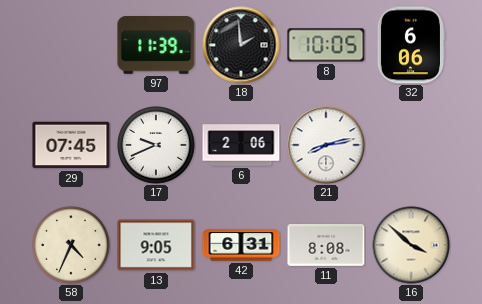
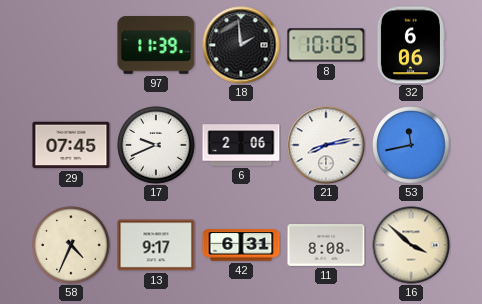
53: none -> 11:43
13: 9:05 -> 9:17
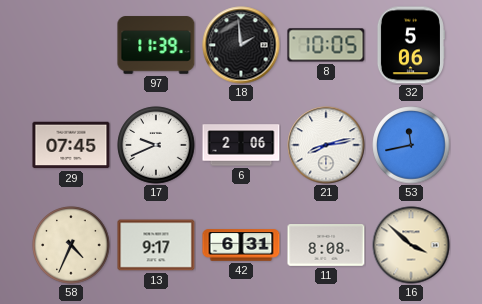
32: 6:06 -> 5:06
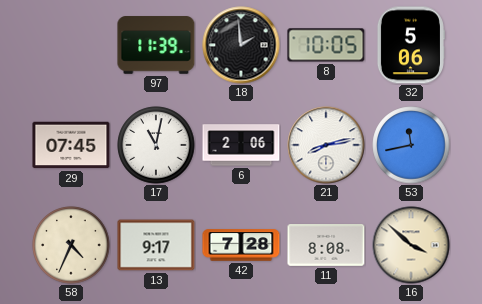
17: 9:41 -> 11:02
42: 6:31 -> 7:28
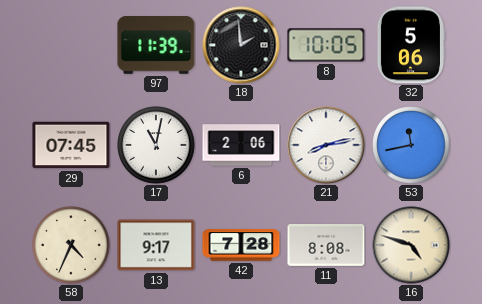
16: 3:52 -> 4:48
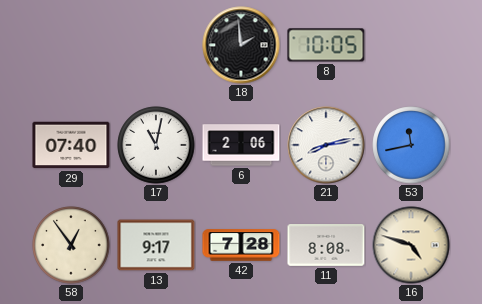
97: 11:39 -> none
32: 5:06 -> none
29: 07:45 -> 07:40
58: 4:34 -> 12:54
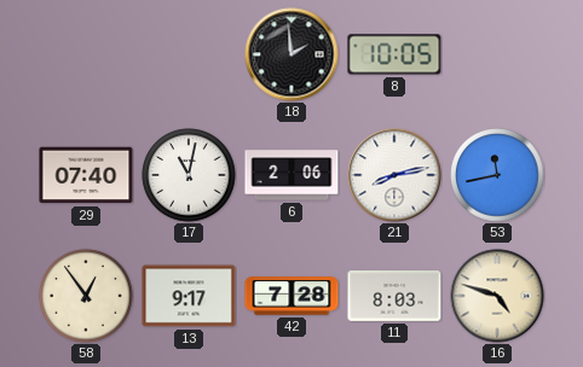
11: 8:08 -> 8:03
